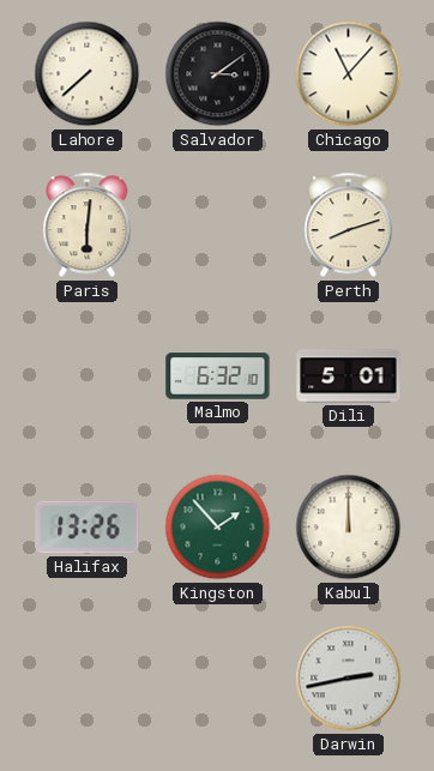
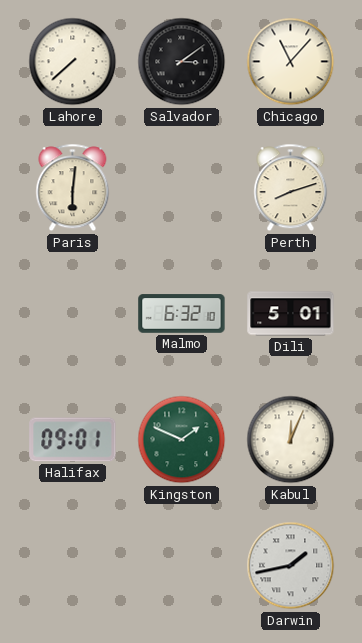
Halifax: 13:26 -> 09:01
Kingston: 1:53 -> 1:49
Kabul: 12:00 -> 12:04
Darwin: 2:43 -> 1:43
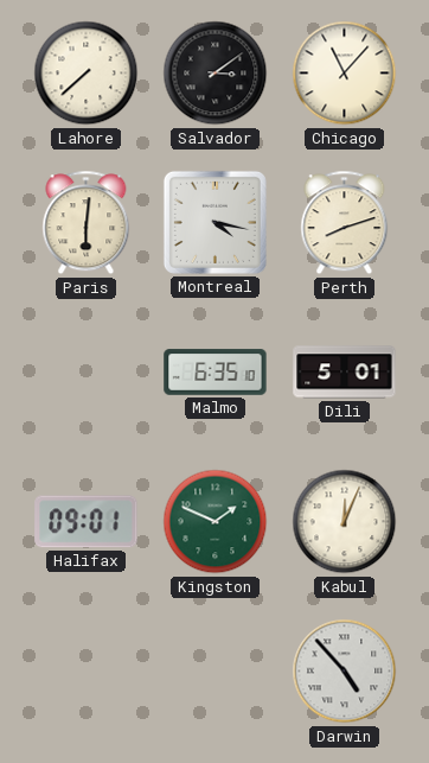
Montreal: none -> 4:17
Malmo: 6:32 -> 6:35
Darwin: 1:43 -> 4:53
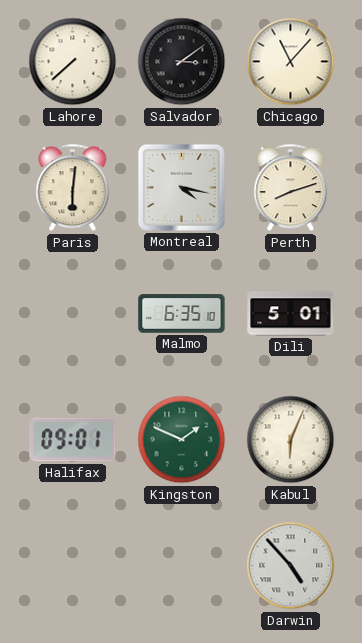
Kabul: 12:04 -> 6:04
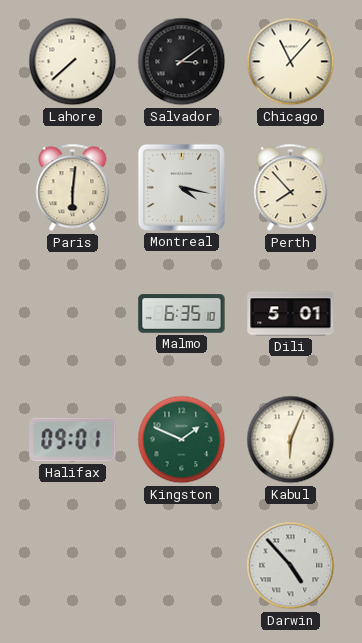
Perth: 8:12 -> 7:53
